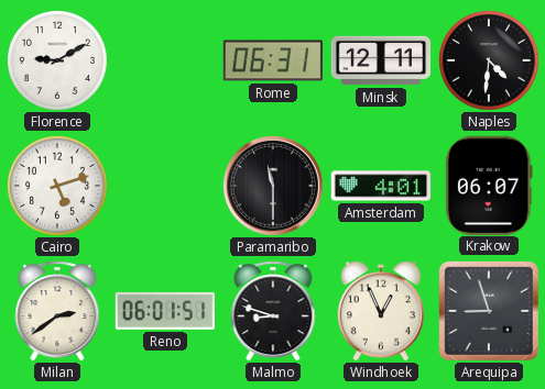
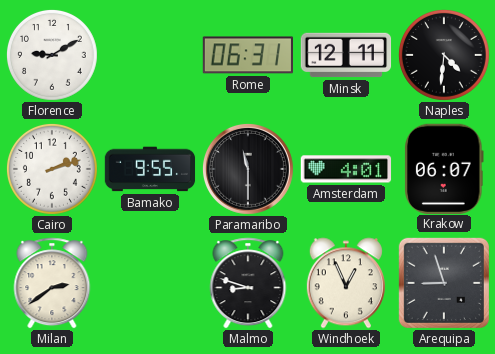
Cairo: 5:12 -> 2:12
Bamako: none -> 9:55
Reno: 06:01 -> none
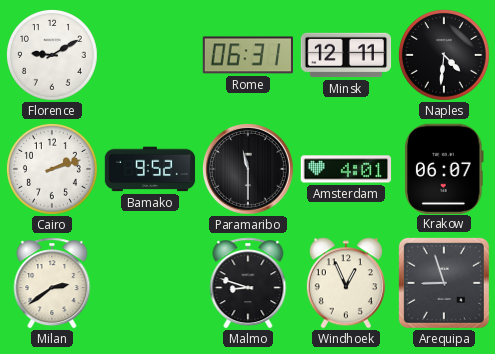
Bamako: 9:55 -> 9:52
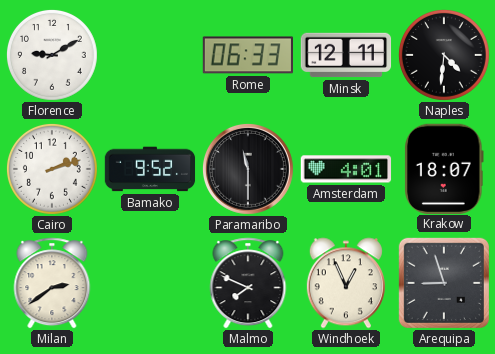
Rome: 06:31 -> 06:33
Krakow: 06:07 -> 18:07
Malmo: 8:48 -> 7:49
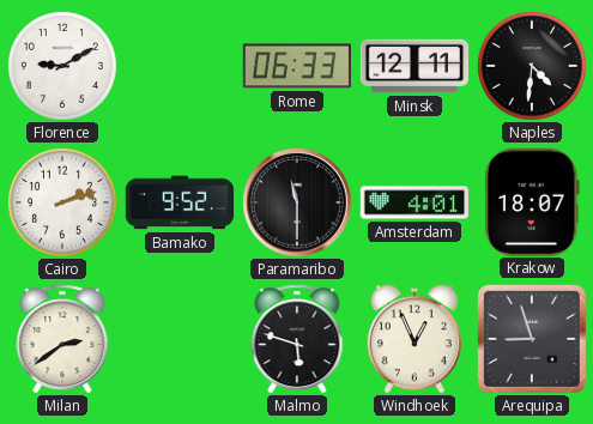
Malmo: 7:49 -> 5:48
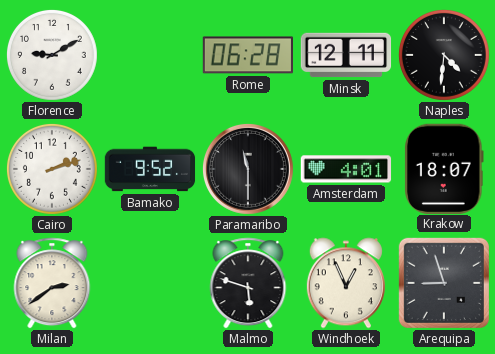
Rome: 06:33 -> 06:28
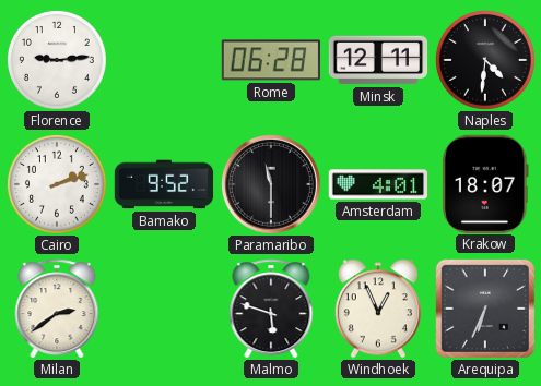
Florence: 9:10 -> 9:14
Arequipa: 8:57 -> 6:34
